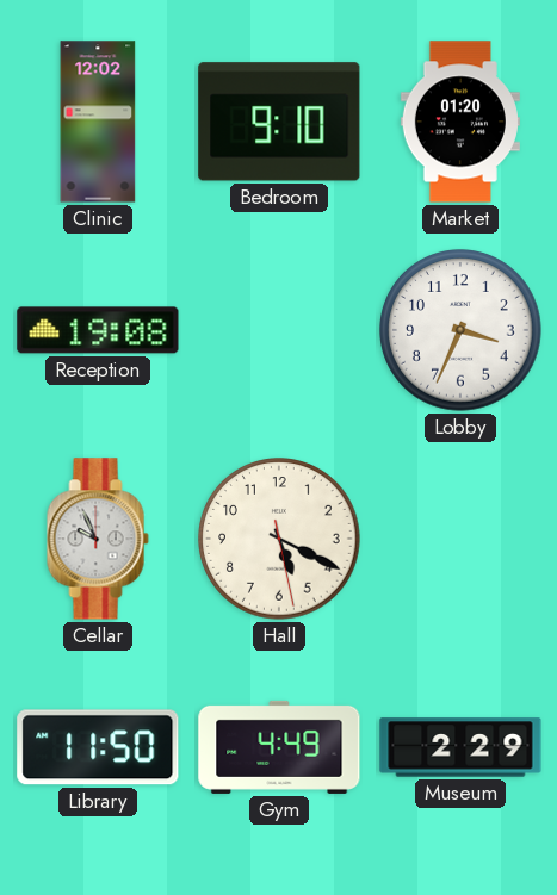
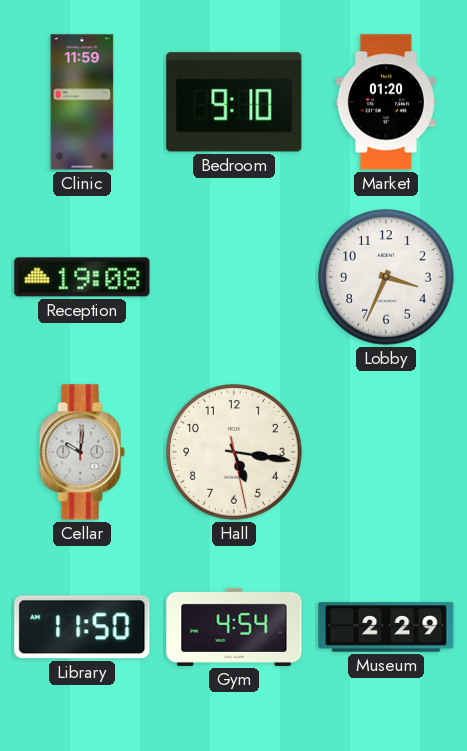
Clinic: 12:02 -> 11:59
Cellar: 9:56 -> 10:01
Hall: 5:19 -> 5:16
Gym: 4:49 -> 4:54
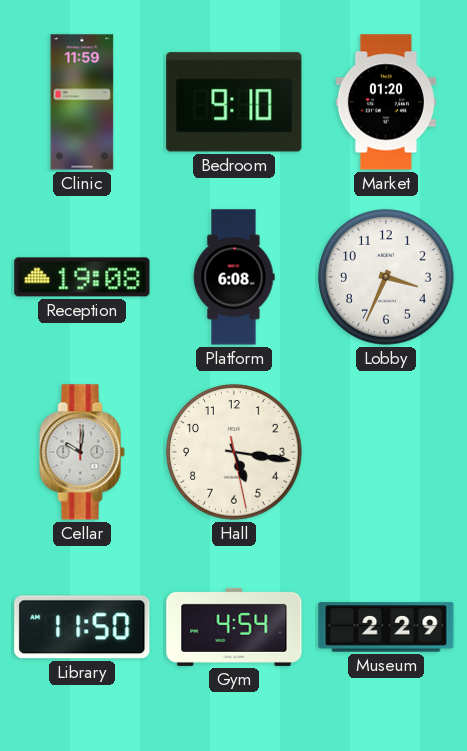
Platform: none -> 6:08
